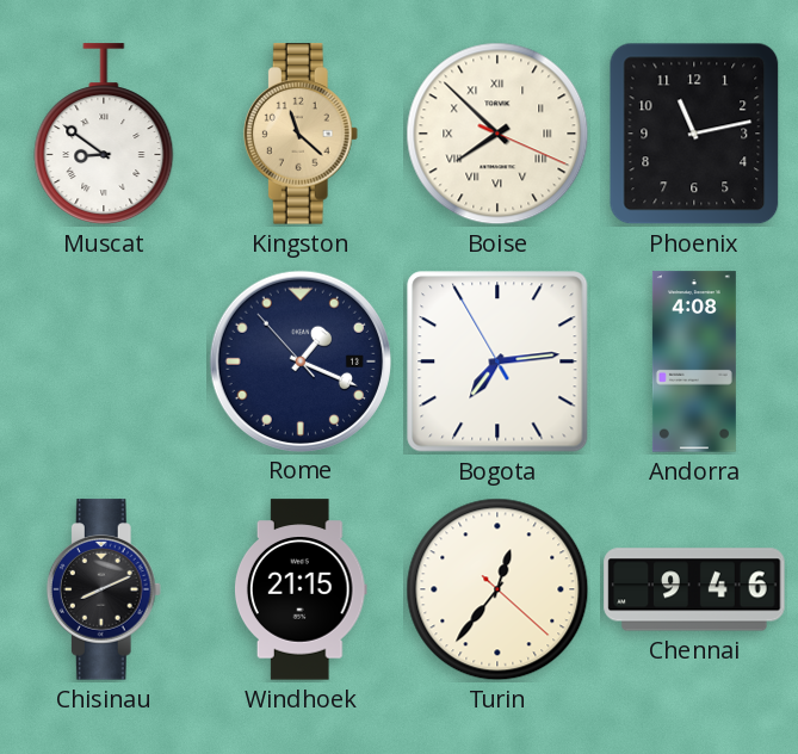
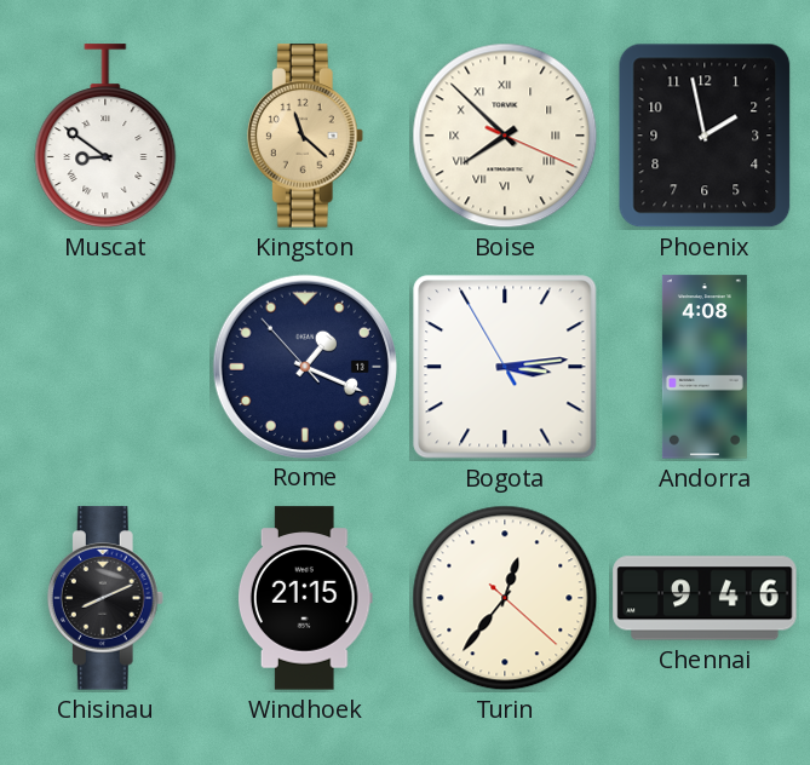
Phoenix: 11:13 -> 1:58
Bogota: 7:13 -> 3:13
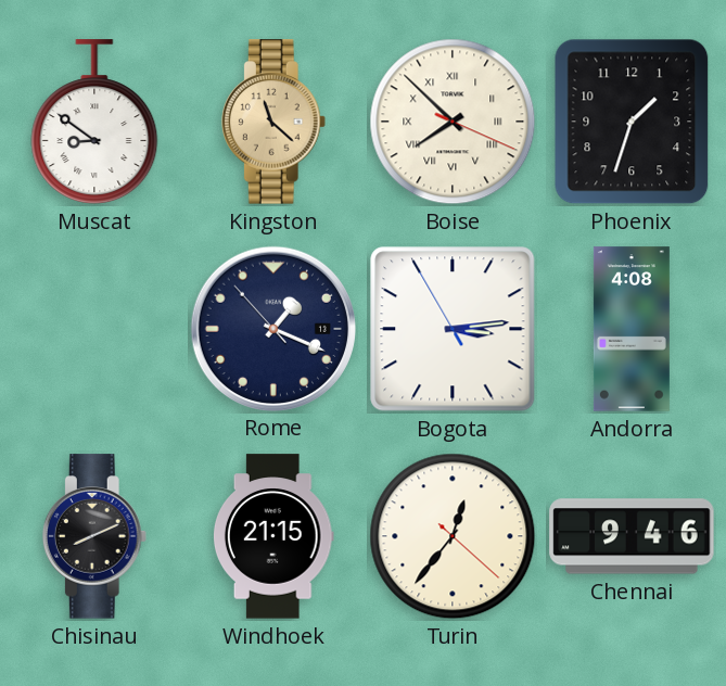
Phoenix: 1:58 -> 1:33
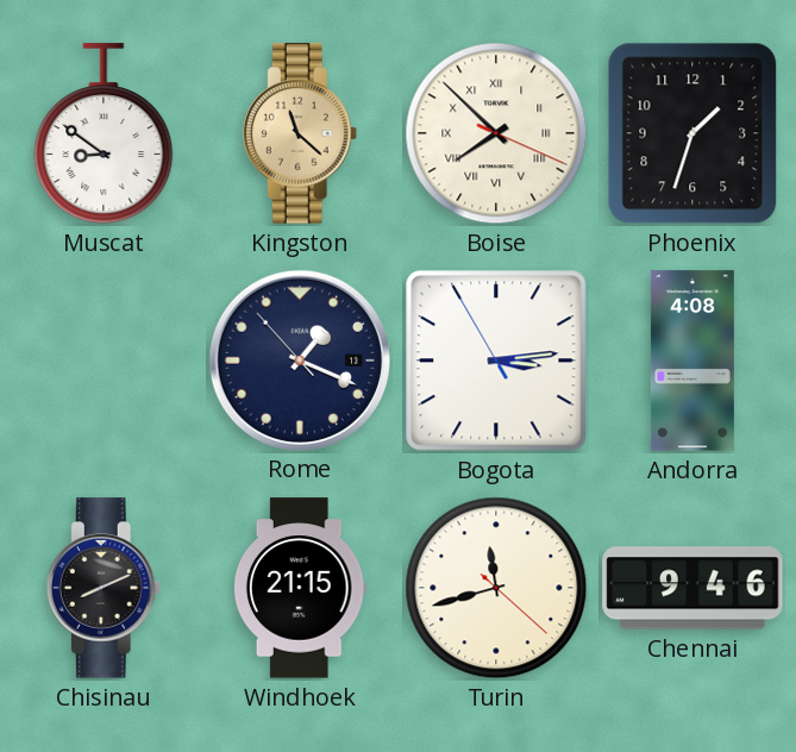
Turin: 12:36 -> 11:42
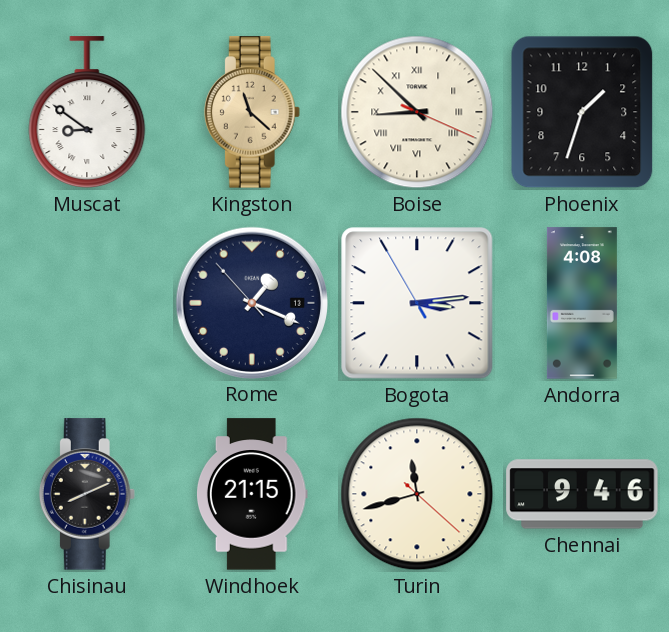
Boise: 7:52 -> 8:52
